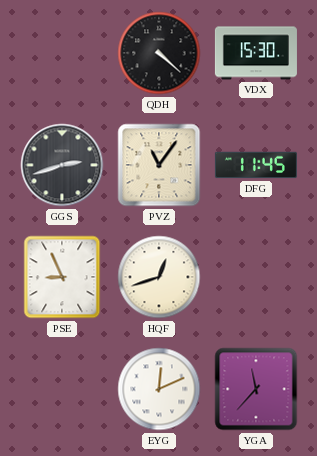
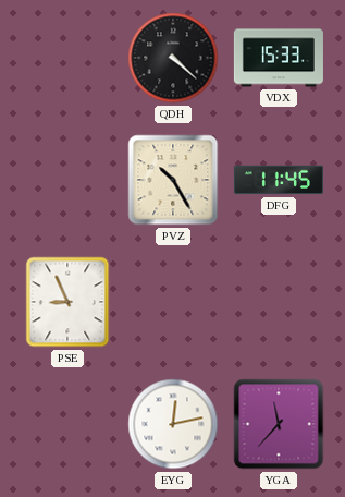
VDX: 15:30 -> 15:33
GGS: 2:42 -> none
PVZ: 11:06 -> 10:25
HQF: 12:42 -> none
EYG: 12:11 -> 12:13
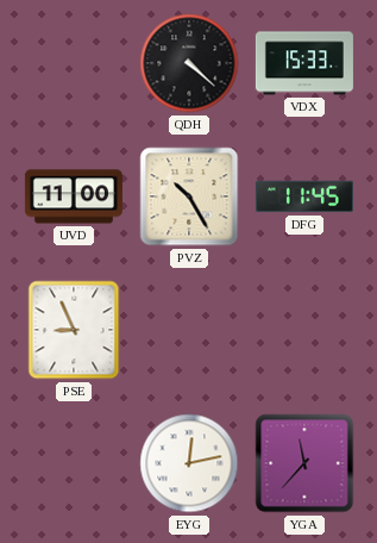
UVD: none -> 11:00
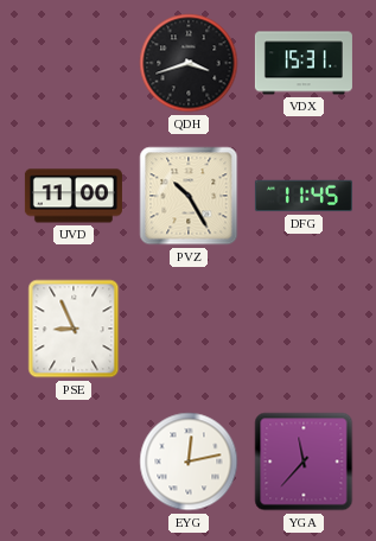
QDH: 4:22 -> 3:42
VDX: 15:33 -> 15:31
